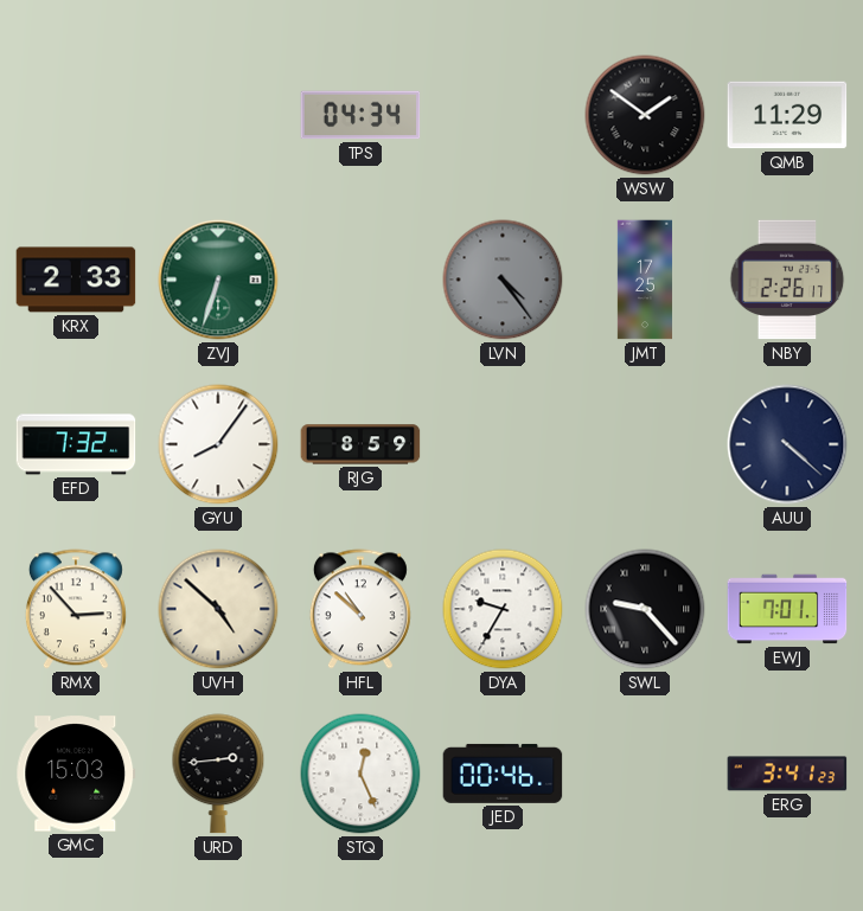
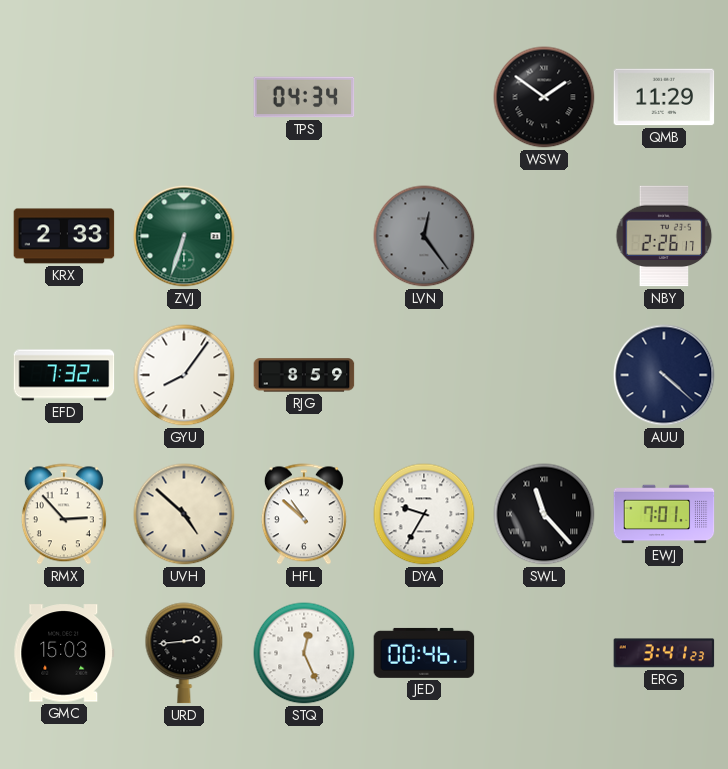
LVN: 4:24 -> 12:24
JMT: 17:25 -> none
SWL: 9:23 -> 11:23
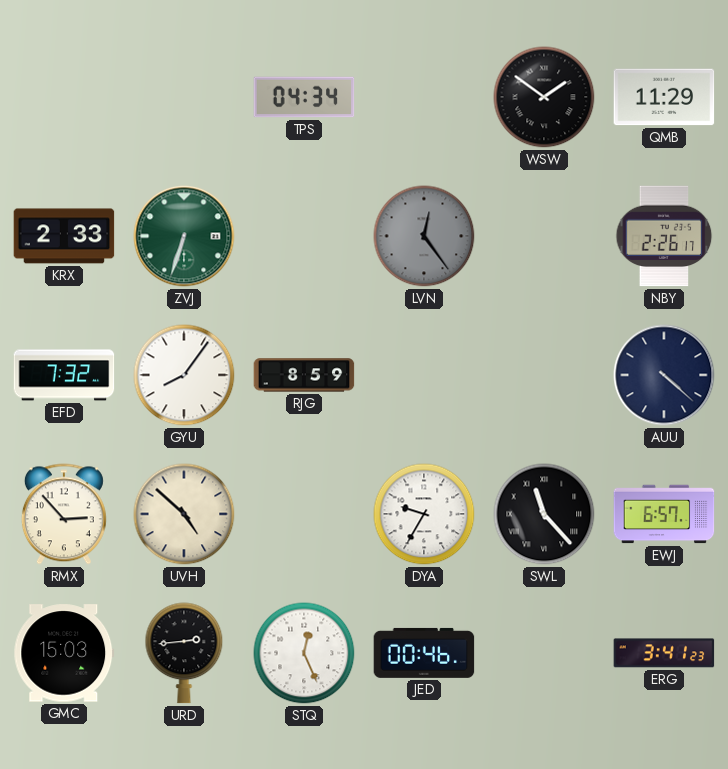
HFL: 10:52 -> none
EWJ: 7:01 -> 6:57
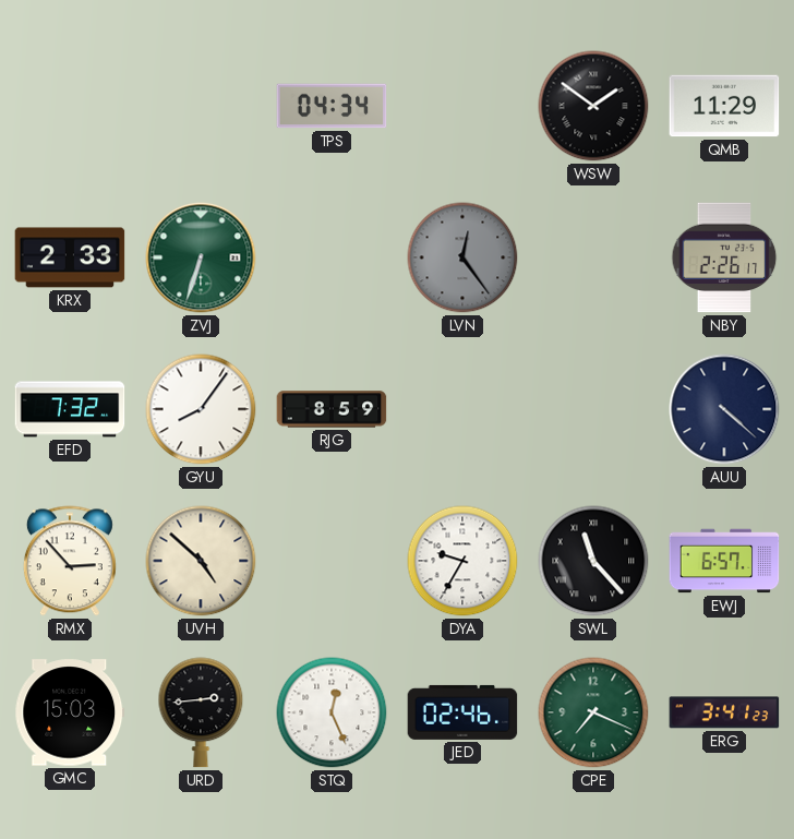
JED: 00:46 -> 02:46
CPE: none -> 7:19
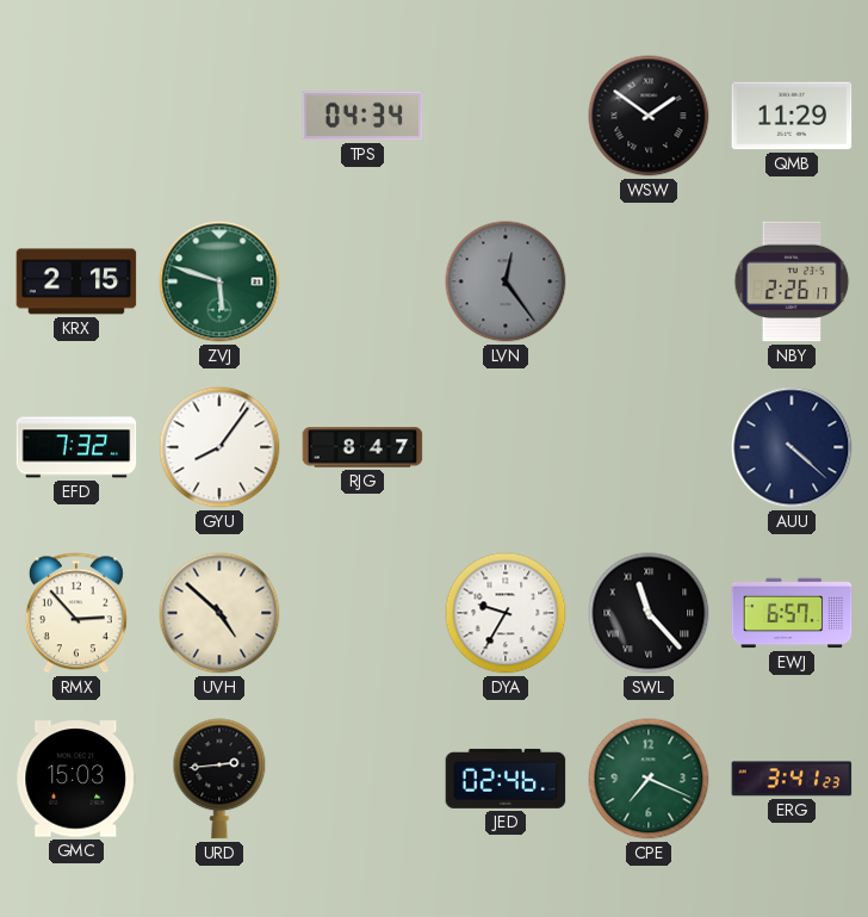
KRX: 2:33 -> 2:15
ZVJ: 6:33 -> 5:48
RJG: 8:59 -> 8:47
STQ: 12:26 -> none
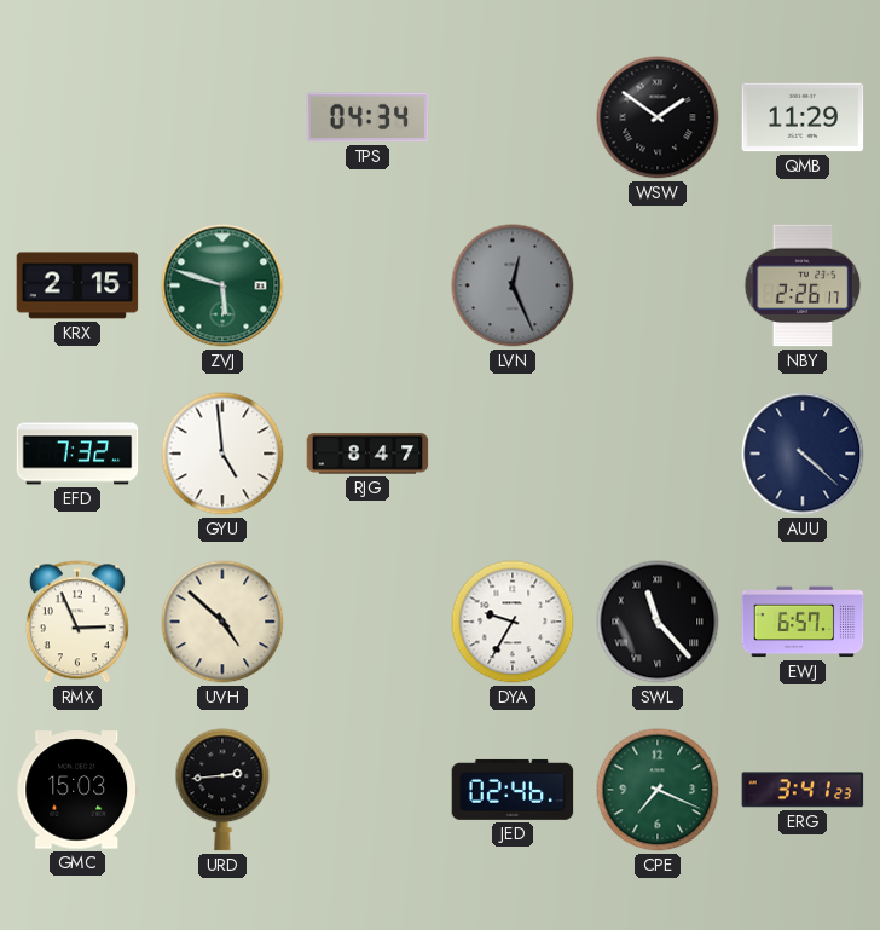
LVN: 12:24 -> 12:26
GYU: 8:06 -> 4:59
RMX: 2:53 -> 2:56
